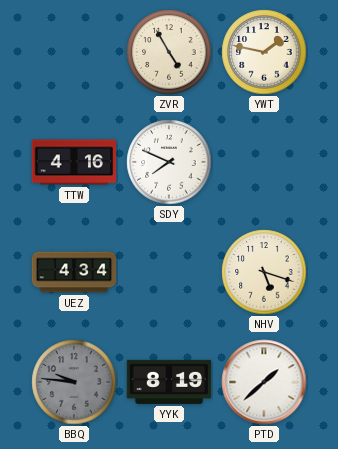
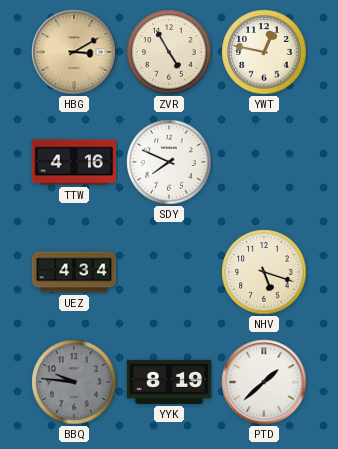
HBG: none -> 3:10
YWT: 1:47 -> 12:47
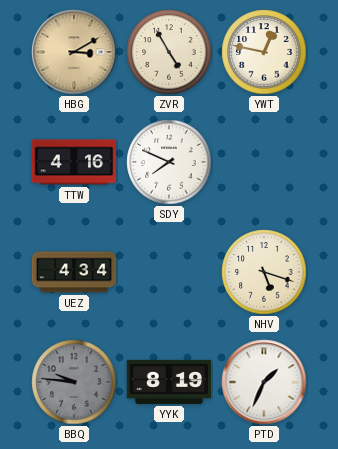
PTD: 1:38 -> 1:34
